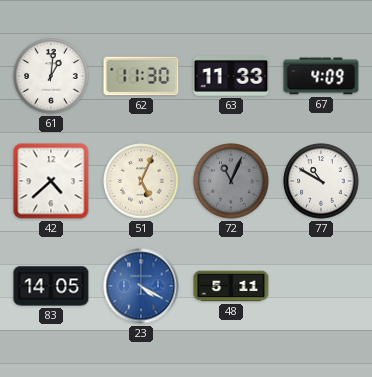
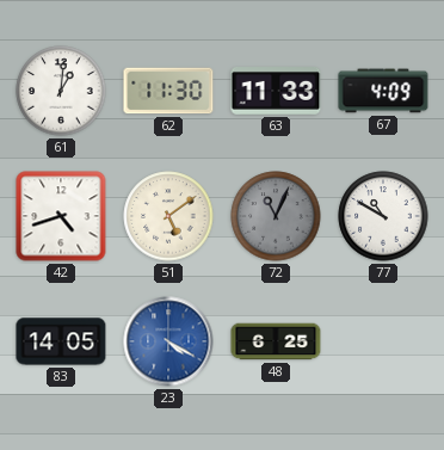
42: 4:38 -> 4:42
51: 5:04 -> 5:09
48: 5:11 -> 6:25
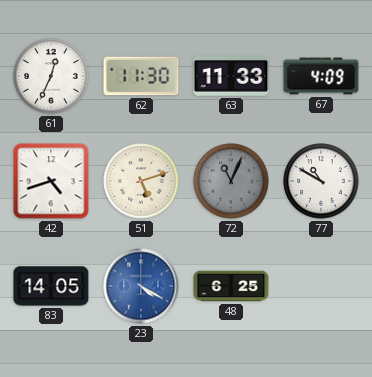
61: 1:01 -> 12:34
51: 5:09 -> 5:12
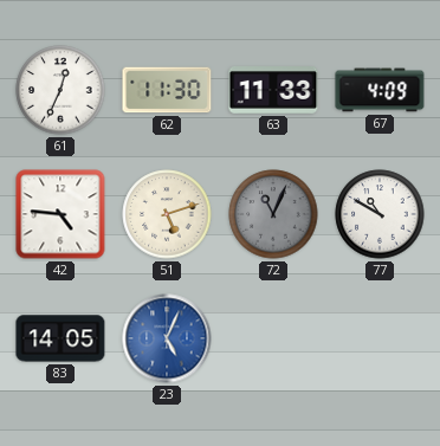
42: 4:42 -> 4:46
23: 4:20 -> 5:04
48: 6:25 -> none
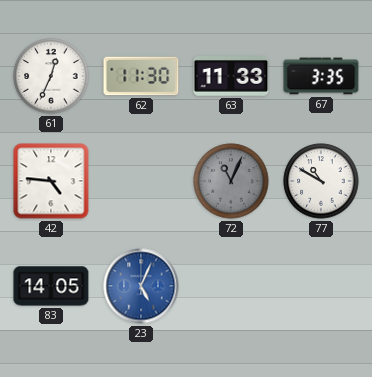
67: 4:09 -> 3:35
51: 5:12 -> none
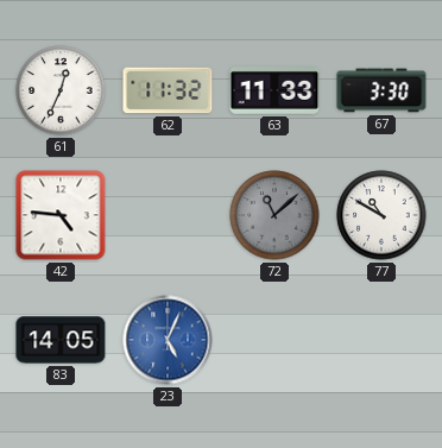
62: 11:30 -> 11:32
67: 3:35 -> 3:30
72: 11:04 -> 11:08
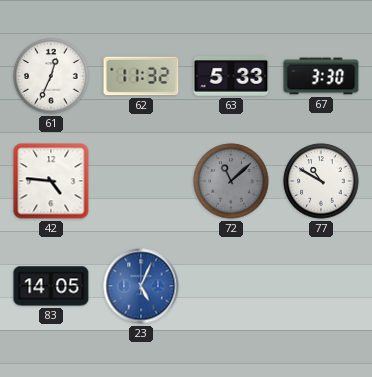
63: 11:33 -> 5:33
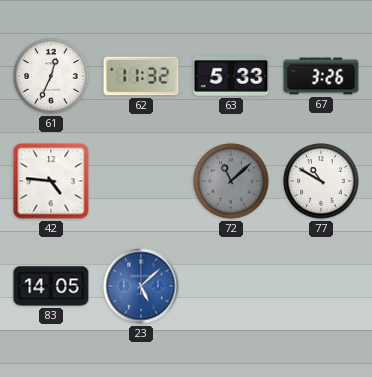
67: 3:30 -> 3:26
23: 5:04 -> 5:08
